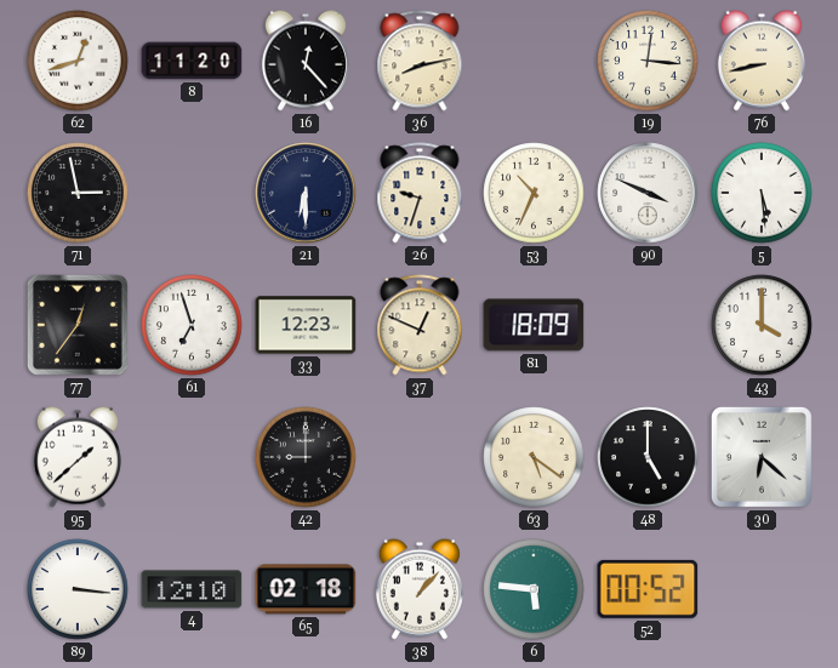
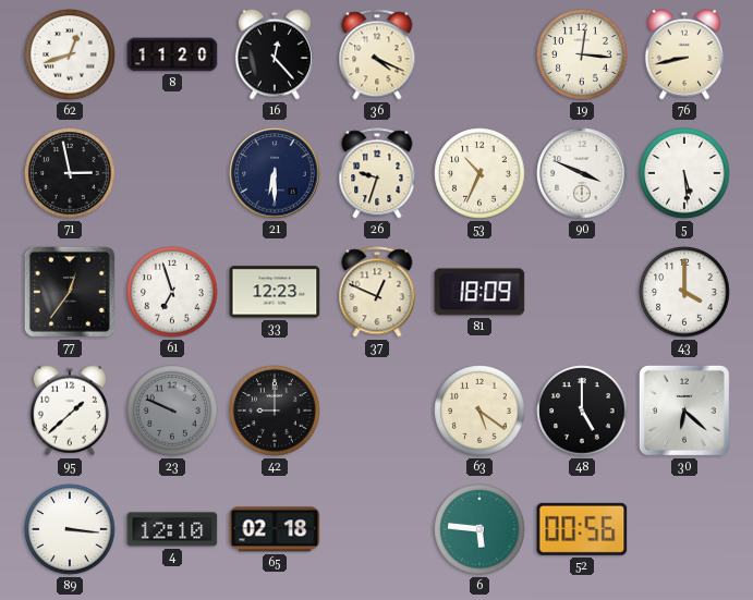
36: 8:13 -> 4:19
23: none -> 9:49
38: 1:07 -> none
52: 00:52 -> 00:56
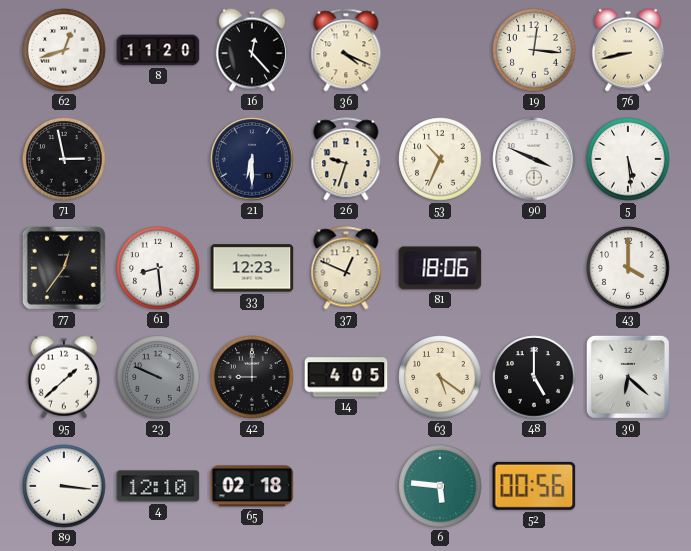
61: 6:57 -> 8:29
81: 18:09 -> 18:06
14: none -> 4:05
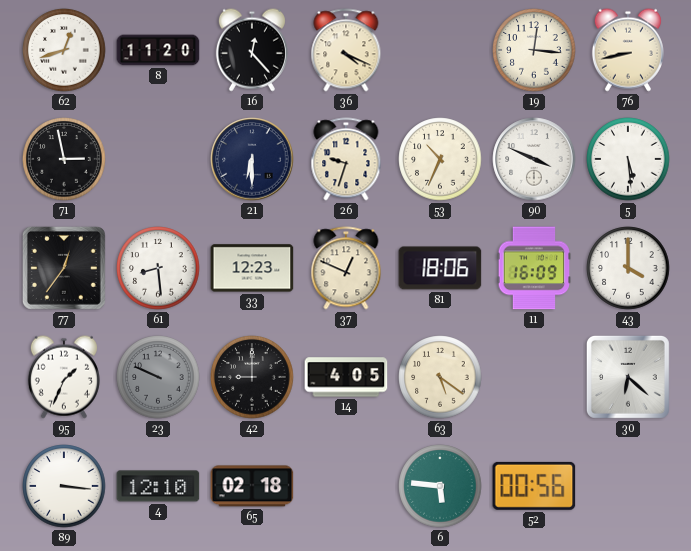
11: none -> 16:09
95: 1:38 -> 1:34
48: 5:00 -> none
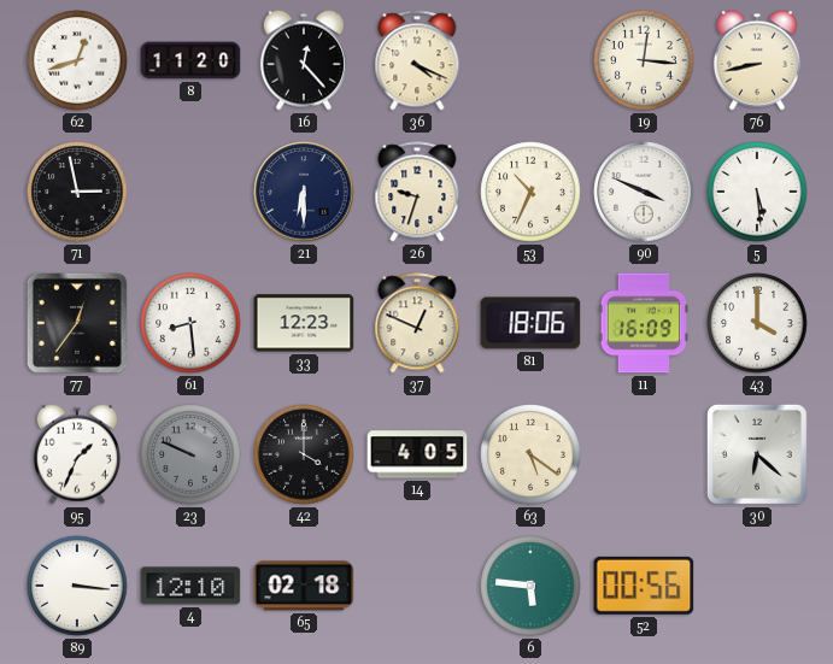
42: 9:00 -> 4:00
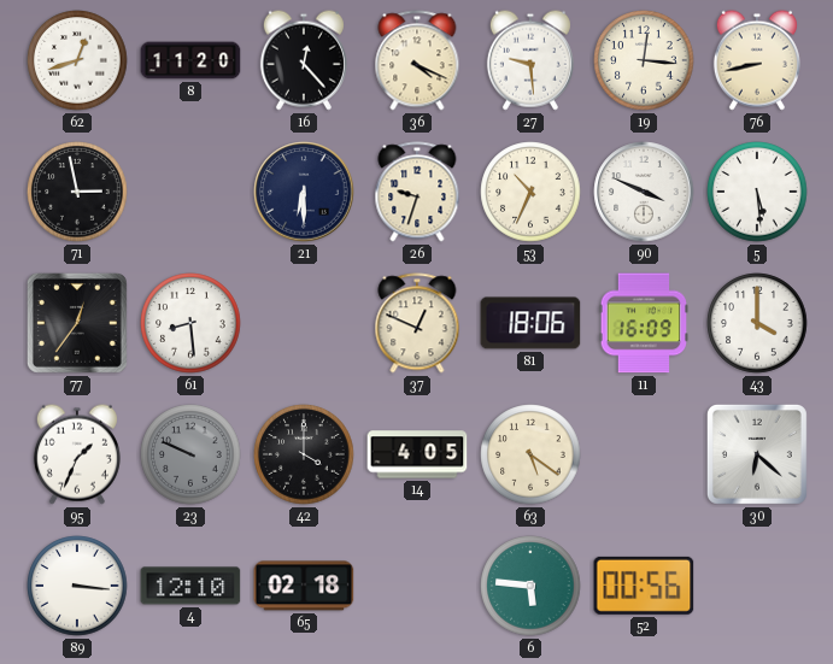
27: none -> 9:29
33: 12:23 -> none
